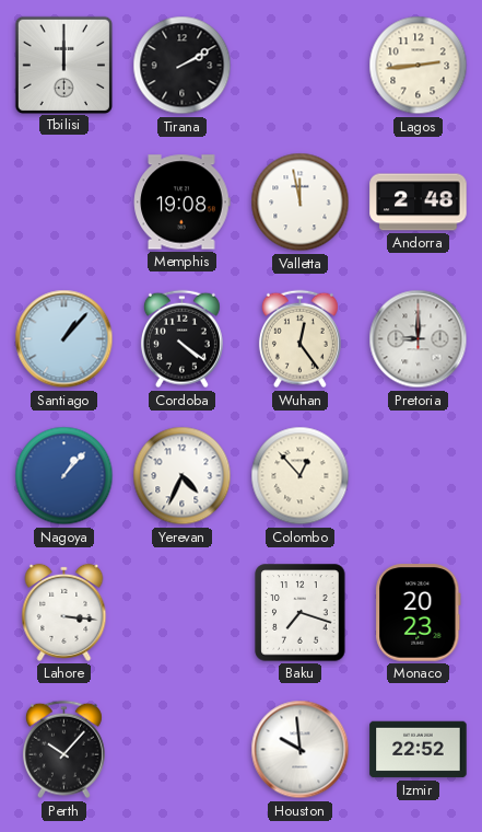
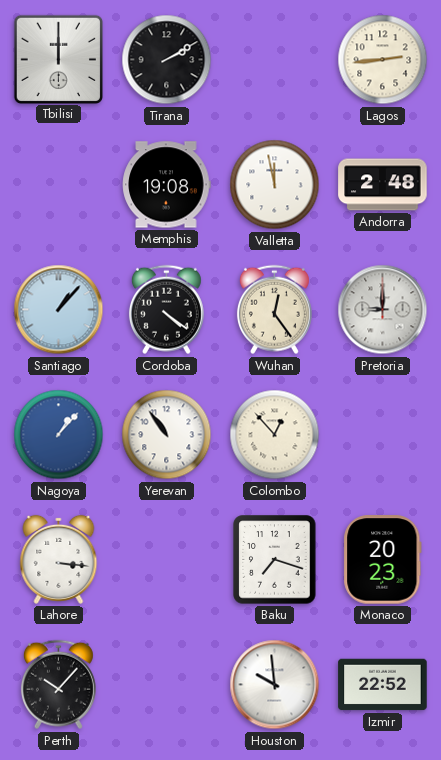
Yerevan: 4:34 -> 10:54
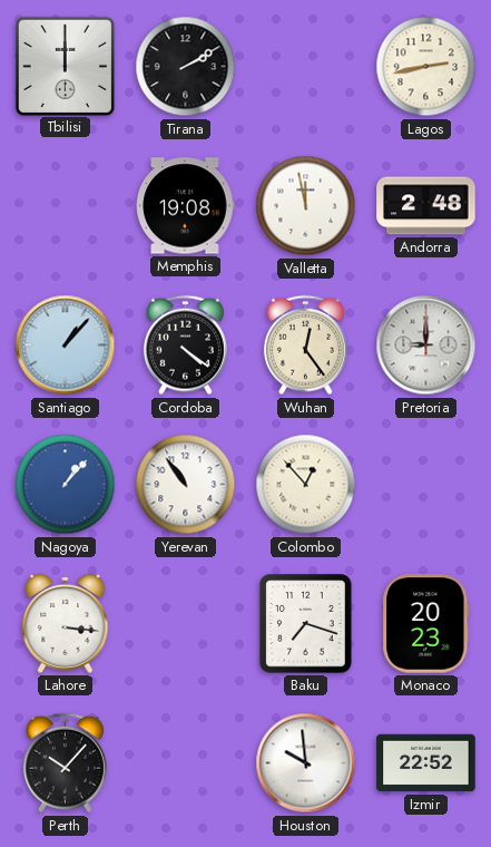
Lagos: 2:44 -> 2:43
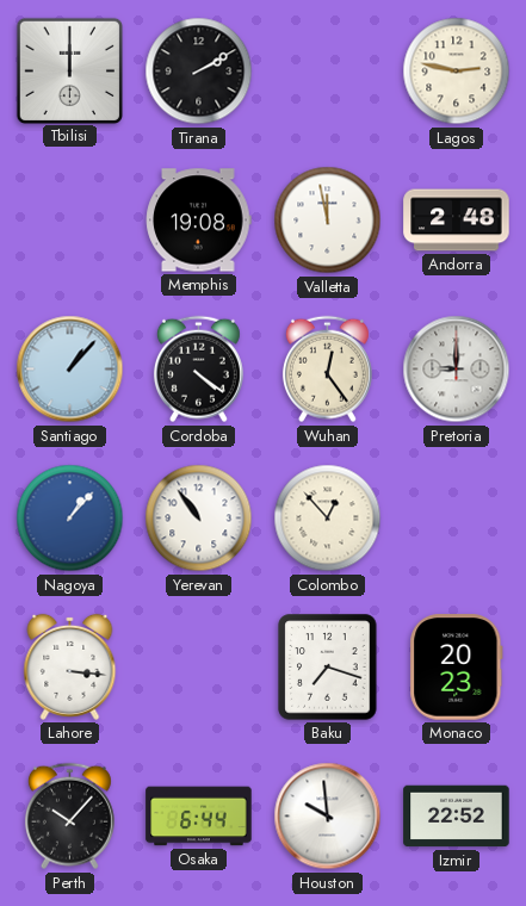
Lagos: 2:43 -> 2:47
Osaka: none -> 6:44
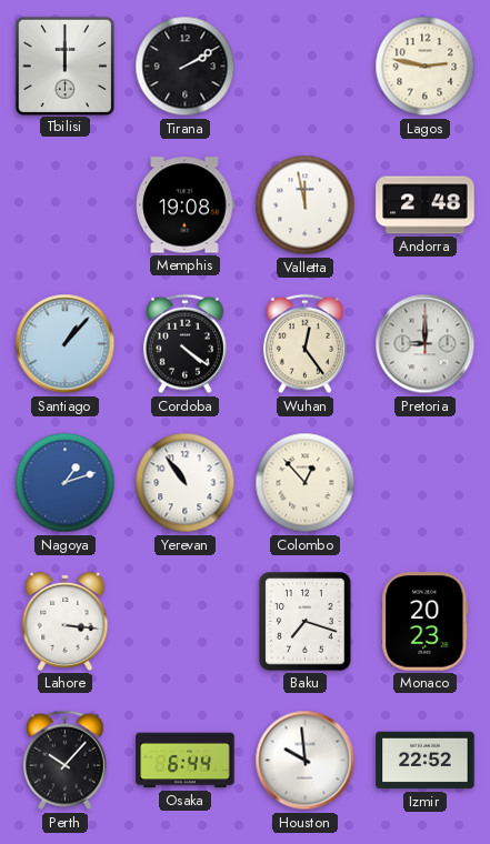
Nagoya: 1:07 -> 1:12
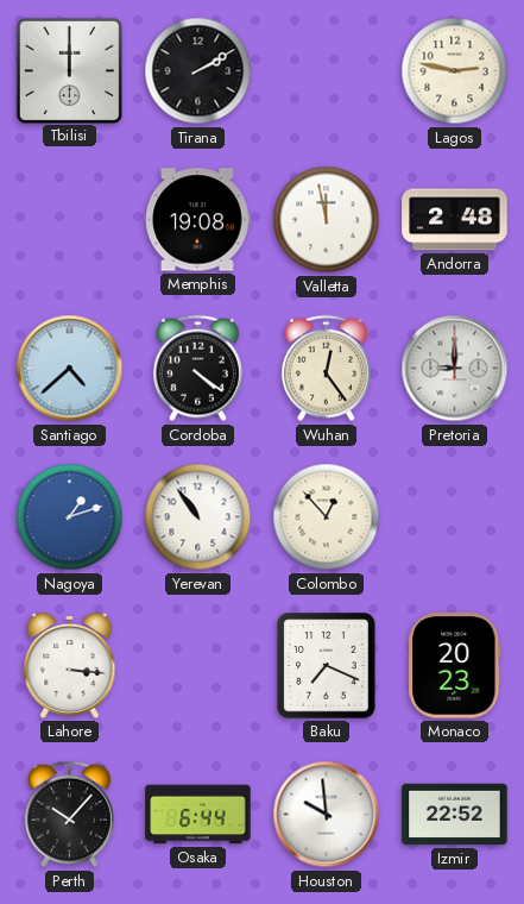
Santiago: 1:07 -> 4:38
Baku: 7:18 -> 7:19
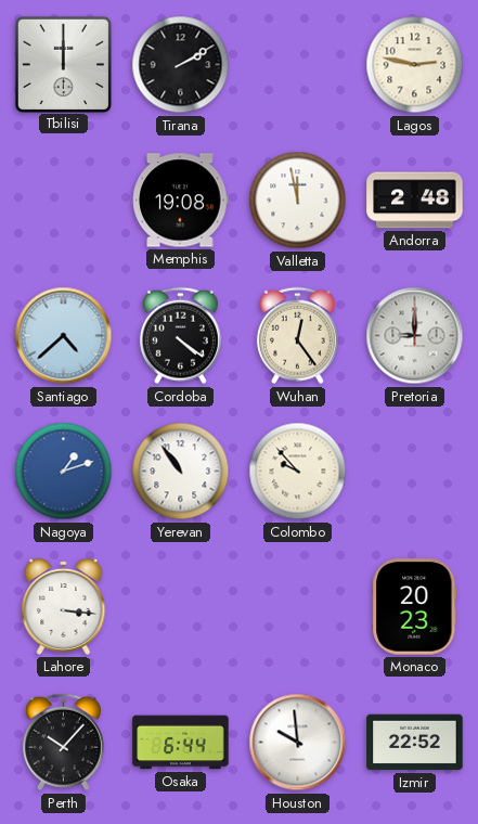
Colombo: 12:53 -> 9:53
Baku: 7:19 -> none
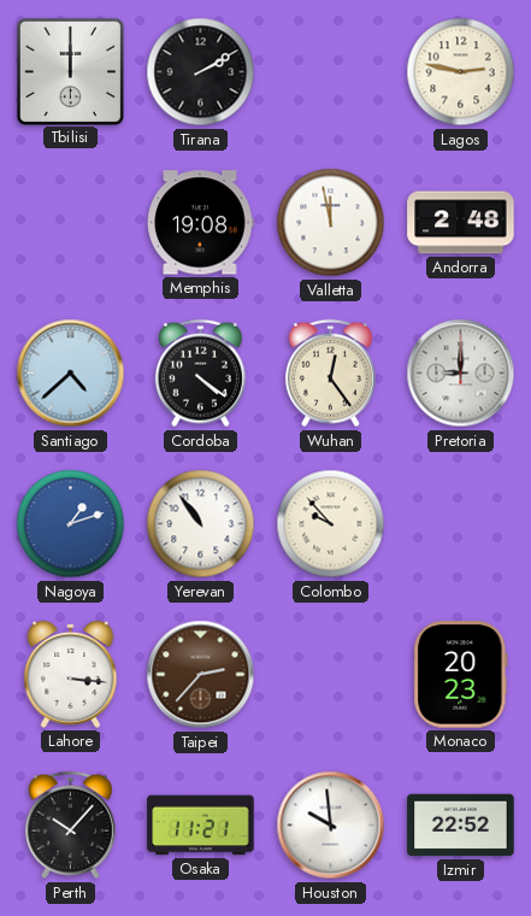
Taipei: none -> 2:37
Osaka: 6:44 -> 11:21
